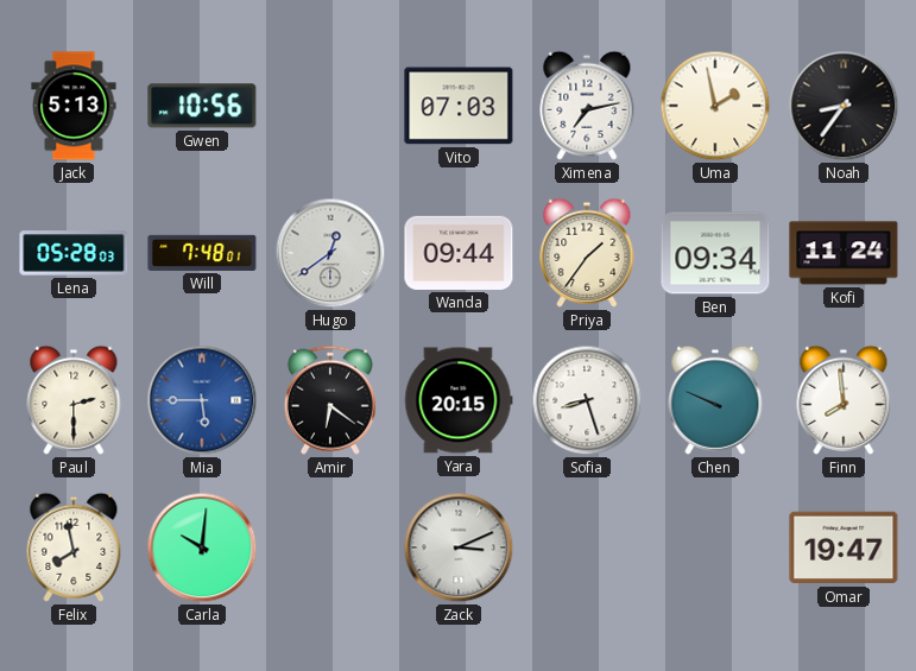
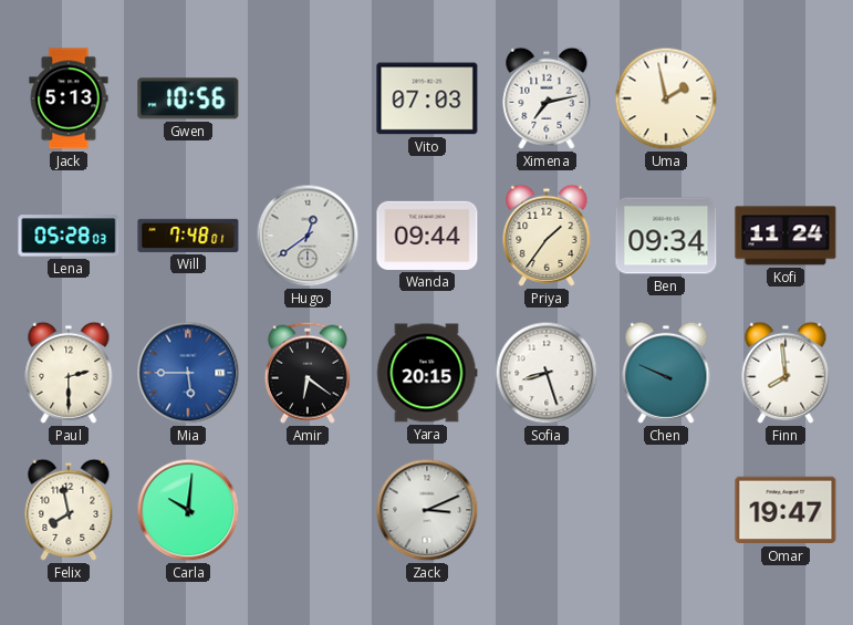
Noah: 8:36 -> none
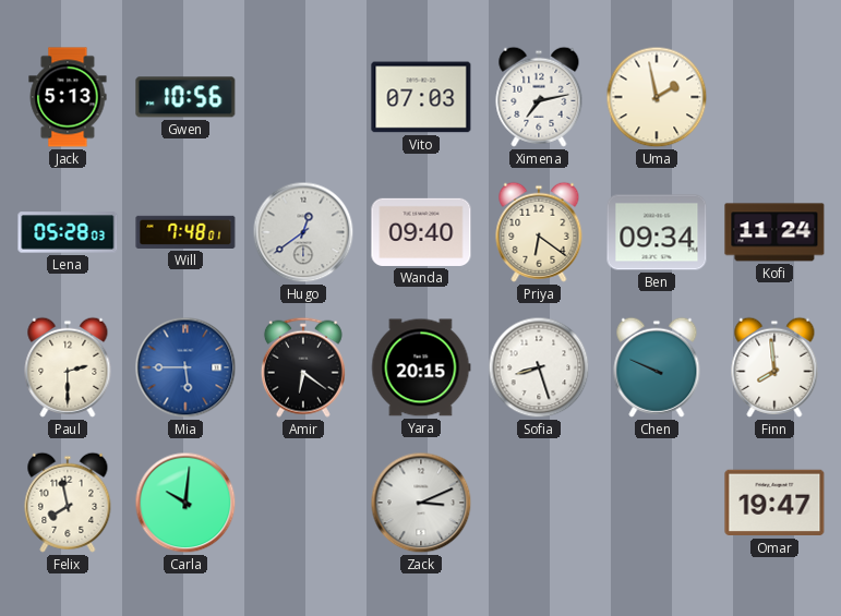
Wanda: 09:44 -> 09:40
Priya: 1:36 -> 6:21
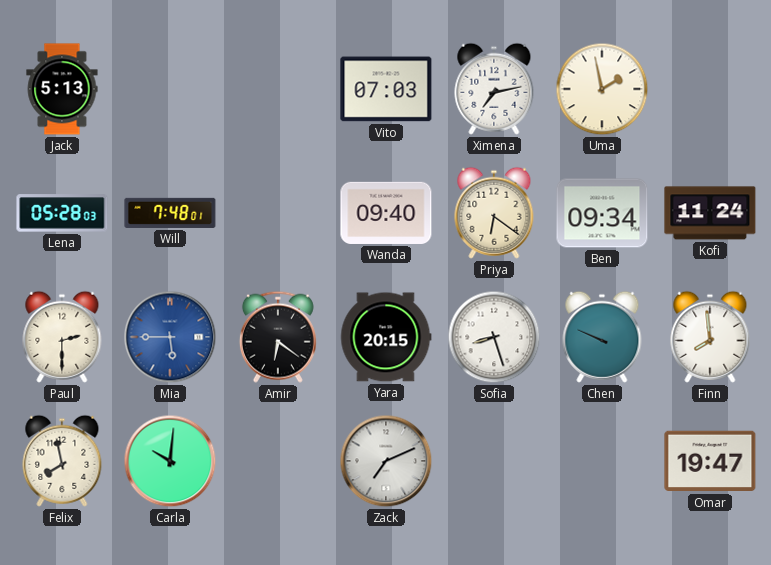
Gwen: 10:56 -> none
Hugo: 12:39 -> none
Zack: 3:11 -> 7:11
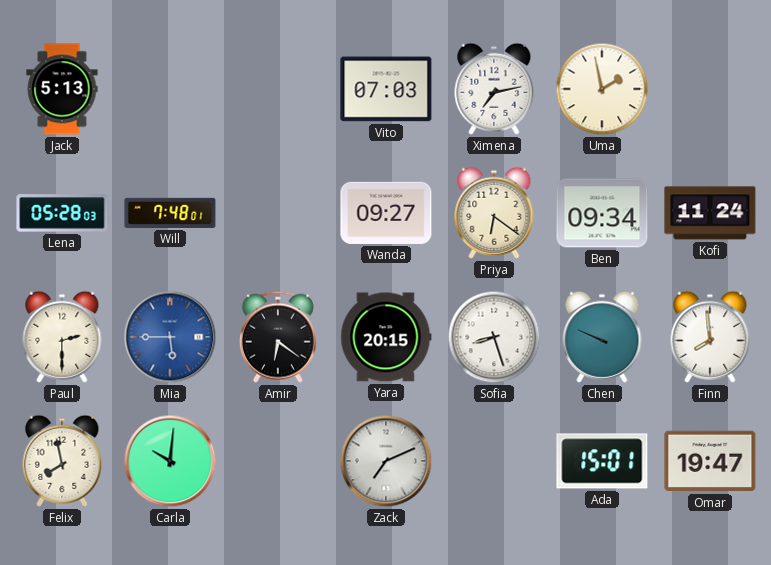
Wanda: 09:40 -> 09:27
Ada: none -> 15:01
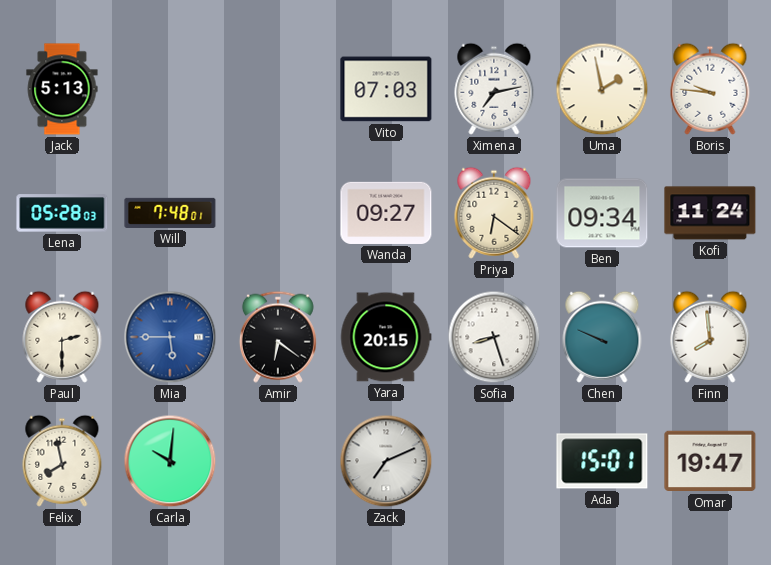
Boris: none -> 9:46
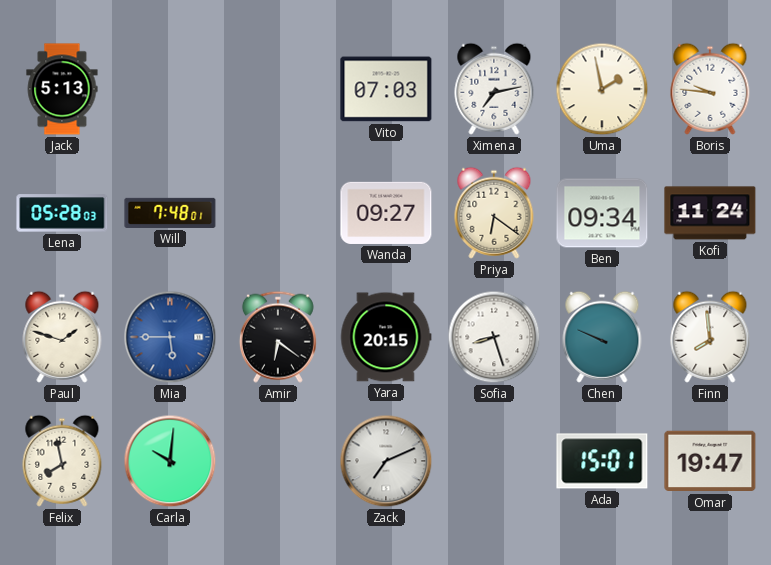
Paul: 2:30 -> 1:48
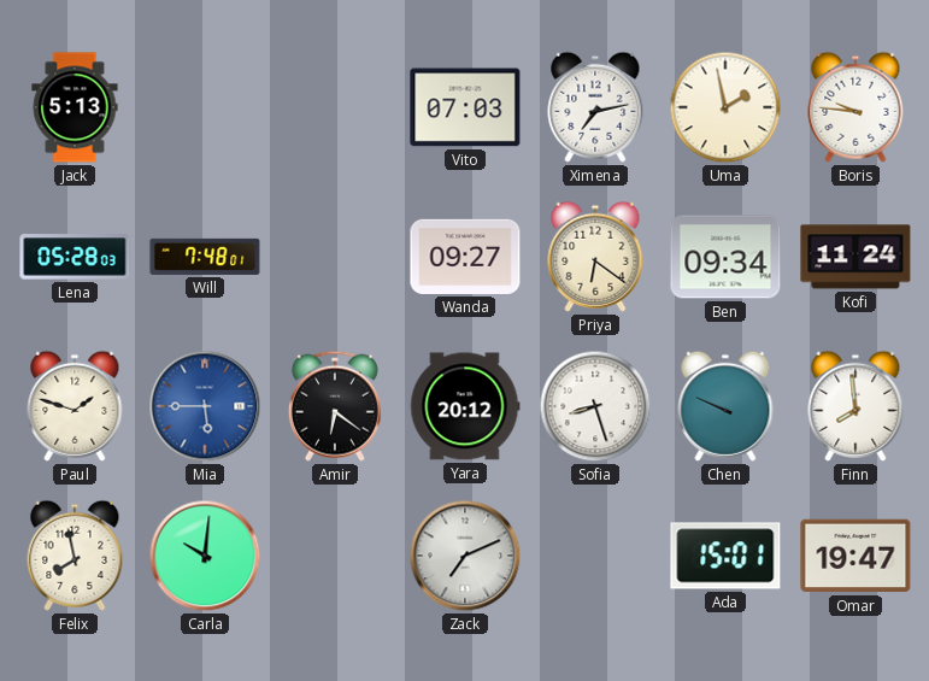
Yara: 20:15 -> 20:12
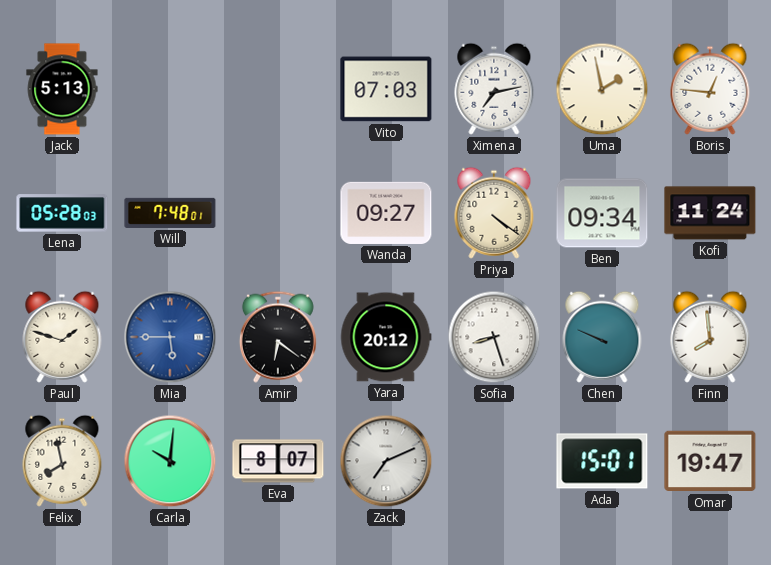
Boris: 9:46 -> 12:46
Priya: 6:21 -> 4:21
Eva: none -> 8:07
